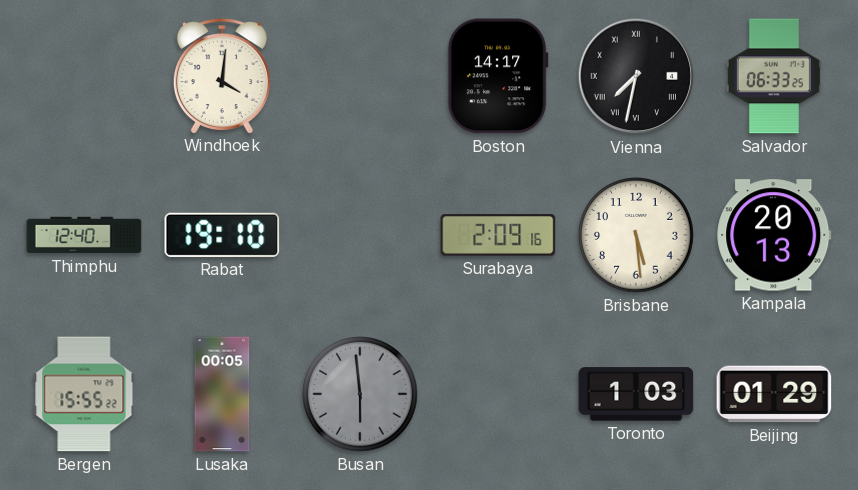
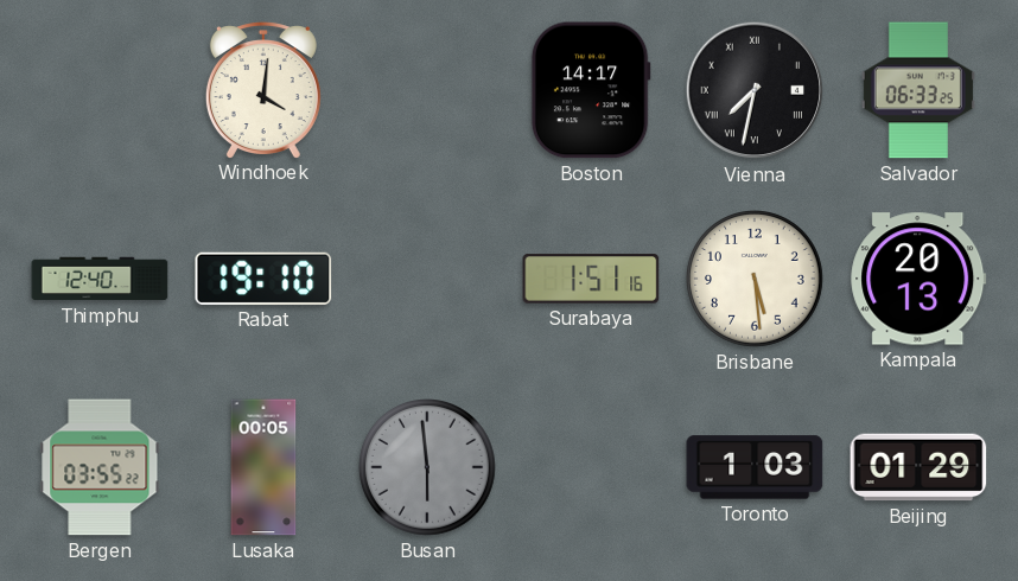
Surabaya: 2:09 -> 1:51
Bergen: 15:55 -> 03:55
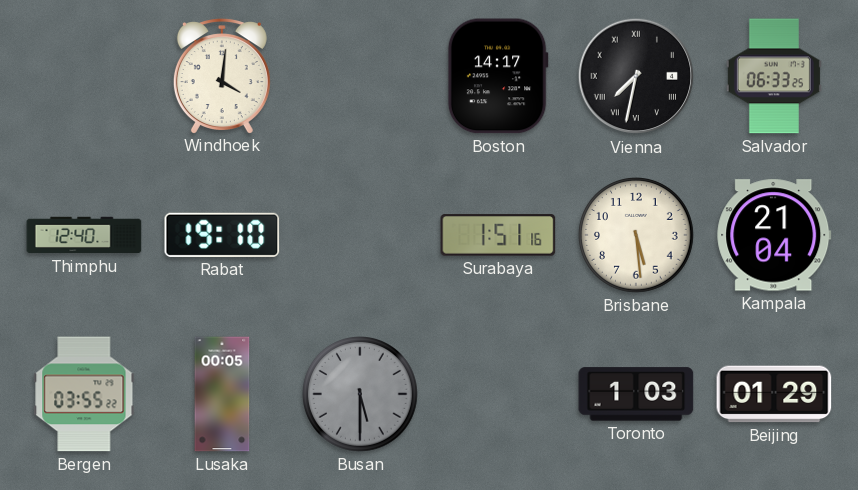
Kampala: 20:13 -> 21:04
Busan: 5:59 -> 5:30
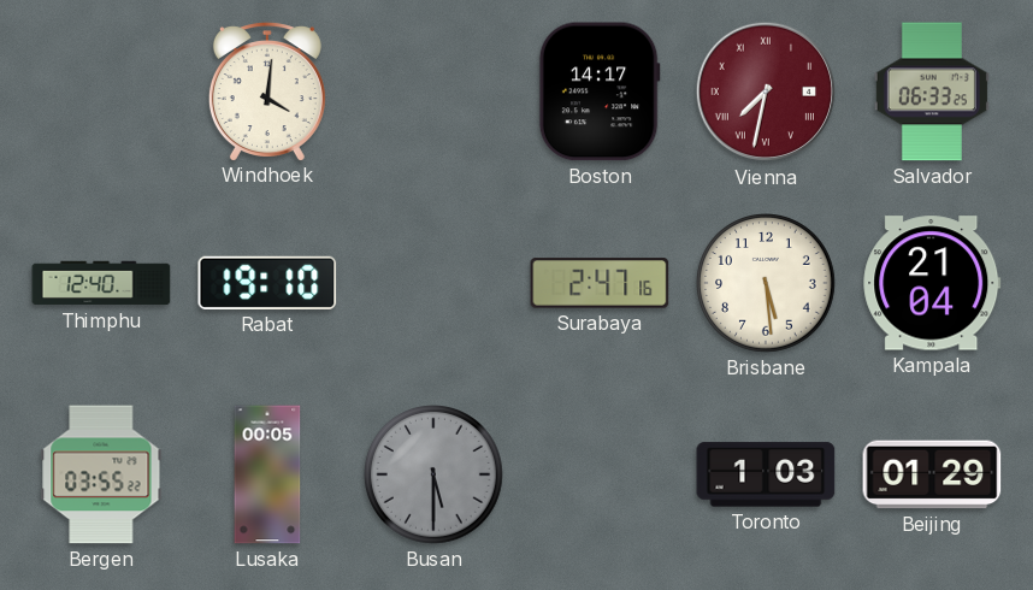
Vienna dial: black -> burgundy
Surabaya: 1:51 -> 2:47
